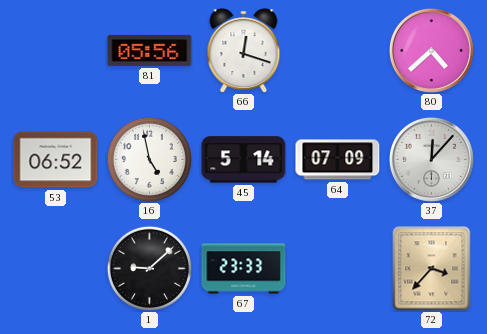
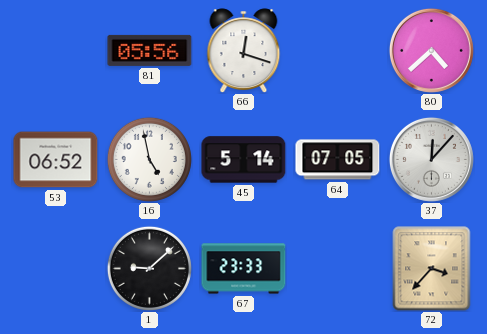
64: 07:09 -> 07:05
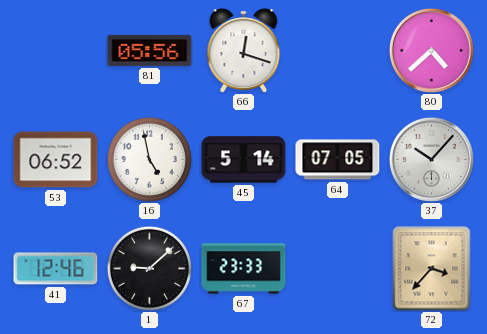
37: 12:07 -> 10:07
41: none -> 12:46
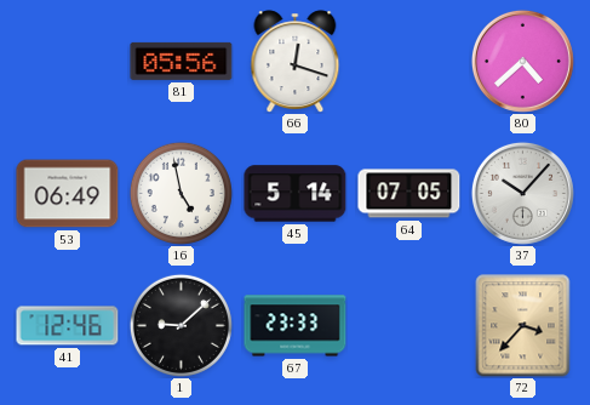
53: 06:52 -> 06:49
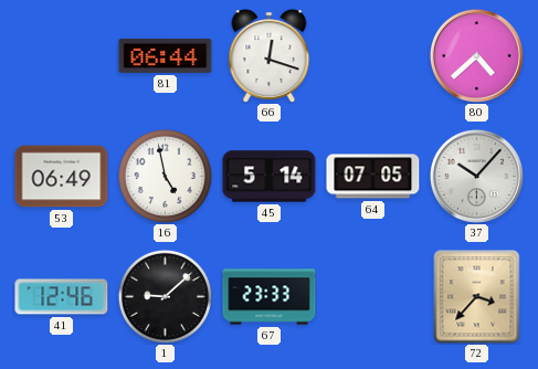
81: 05:56 -> 06:44
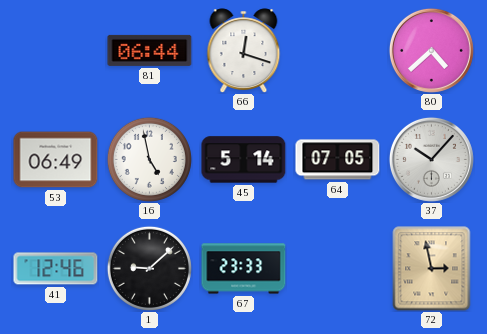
72: 3:37 -> 2:58
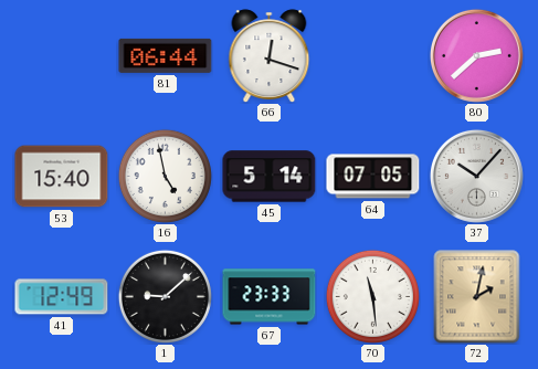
80: 4:38 -> 2:38
53: 06:49 -> 15:40
41: 12:46 -> 12:49
70: none -> 11:29
72: 2:58 -> 2:02
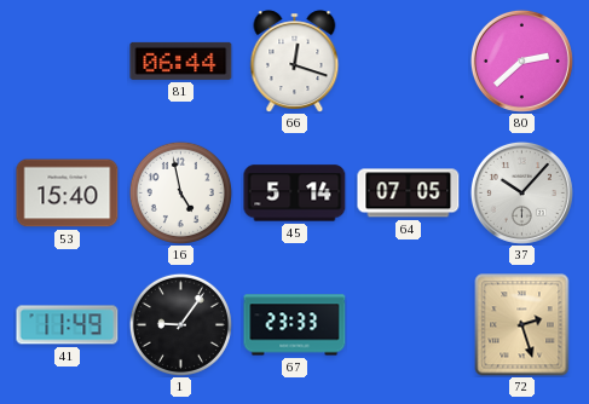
41: 12:49 -> 11:49
1: 9:08 -> 9:06
70: 11:29 -> none
72: 2:02 -> 2:27
